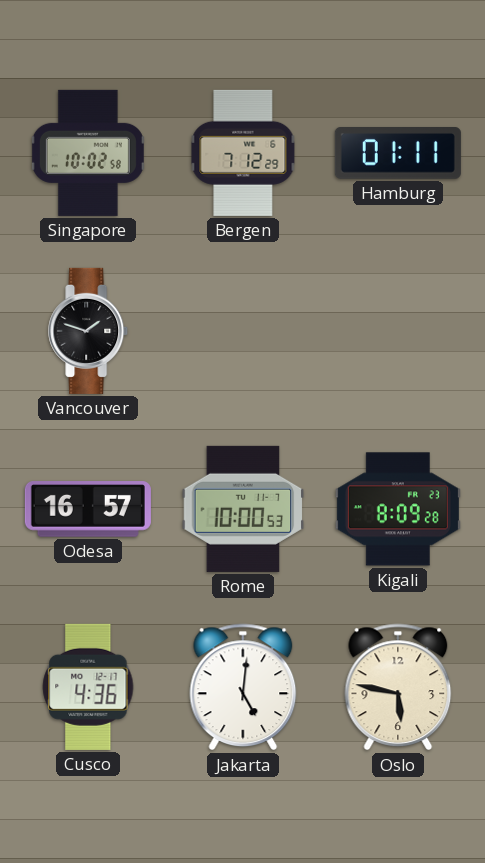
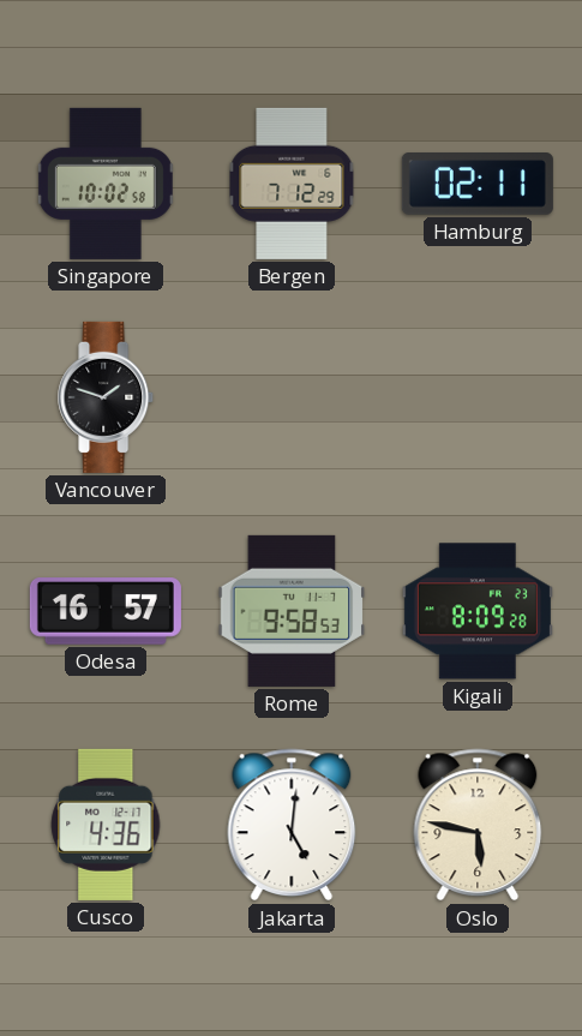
Hamburg: 01:11 -> 02:11
Rome: 10:00 -> 9:58
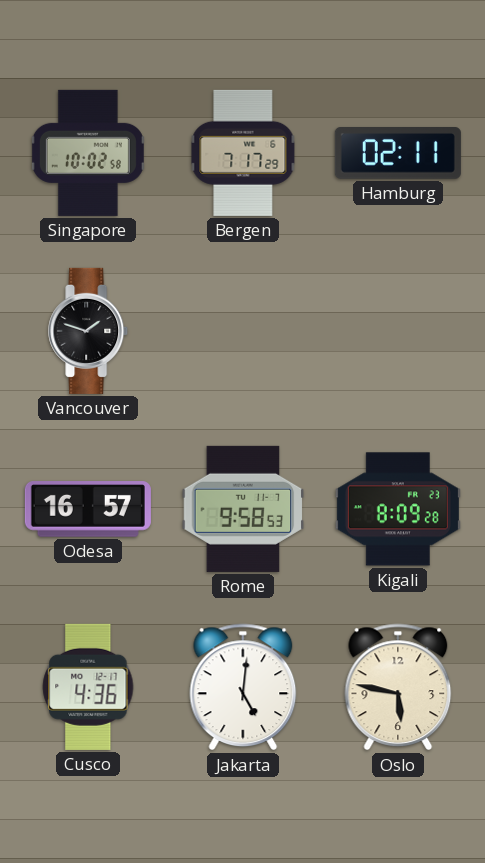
Bergen: 7:12 -> 7:17
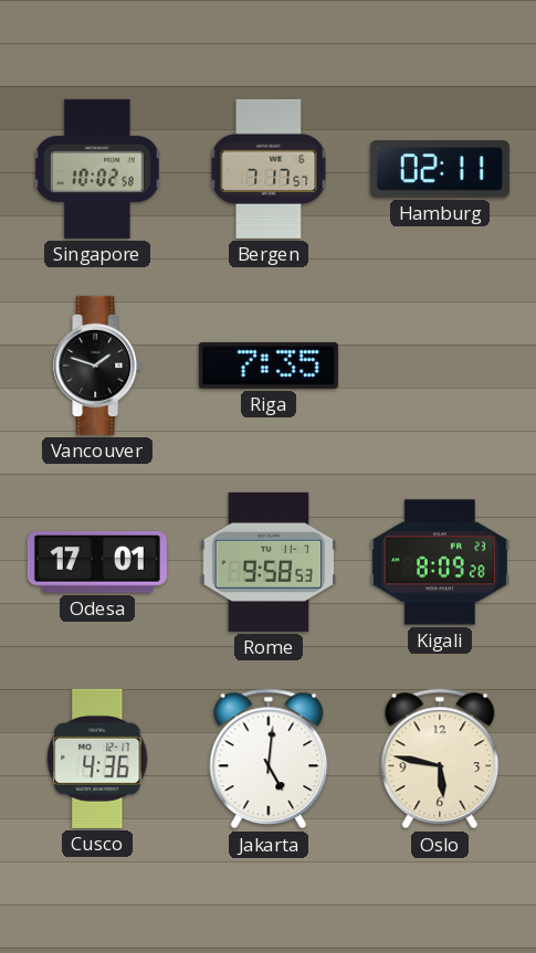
Bergen: 7:17:29 -> 7:17:57
Riga: none -> 7:35
Odesa: 16:57 -> 17:01
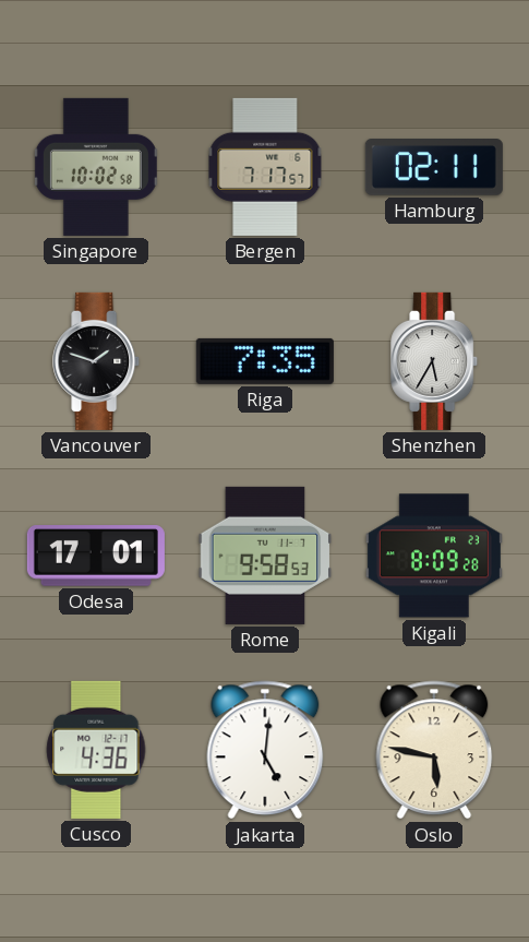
Shenzhen: none -> 5:35
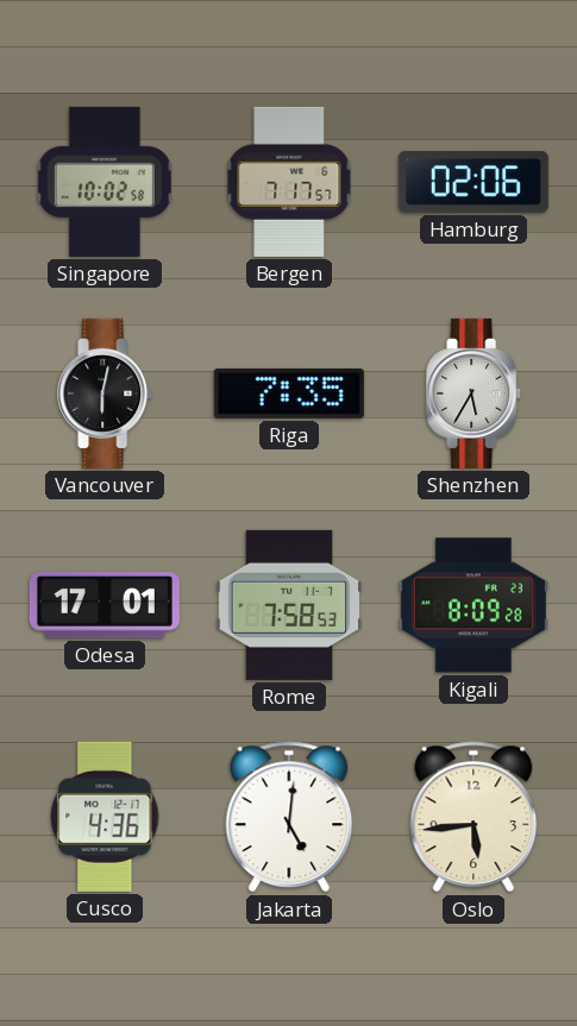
Hamburg: 02:11 -> 02:06
Vancouver: 1:48 -> 6:02
Rome: 9:58 -> 7:58
Oslo: 5:47 -> 5:44
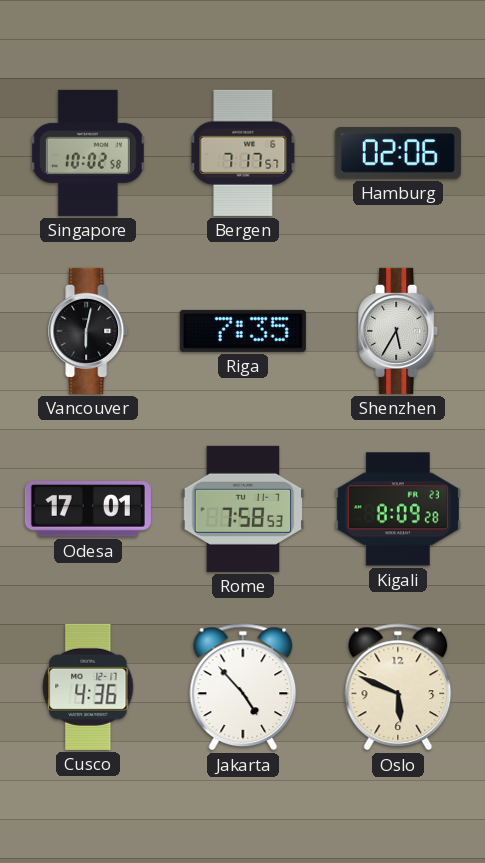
Jakarta: 5:01 -> 4:53
Oslo: 5:44 -> 5:49
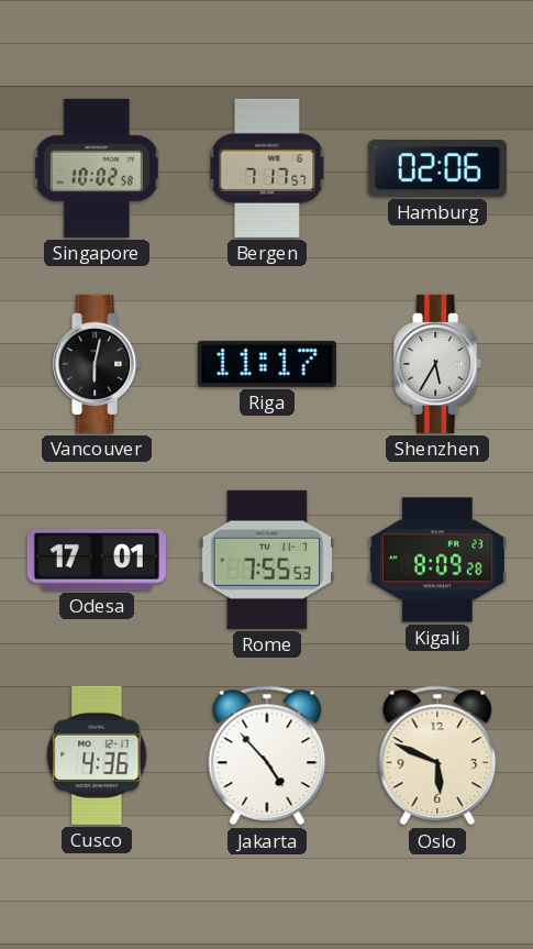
Riga: 7:35 -> 11:17
Rome: 7:58 -> 7:55
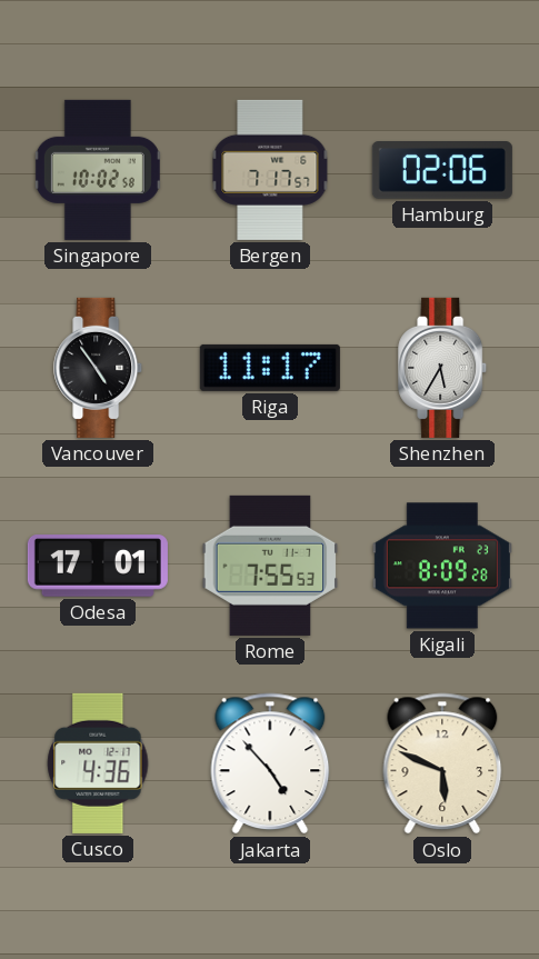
Vancouver: 6:02 -> 4:54
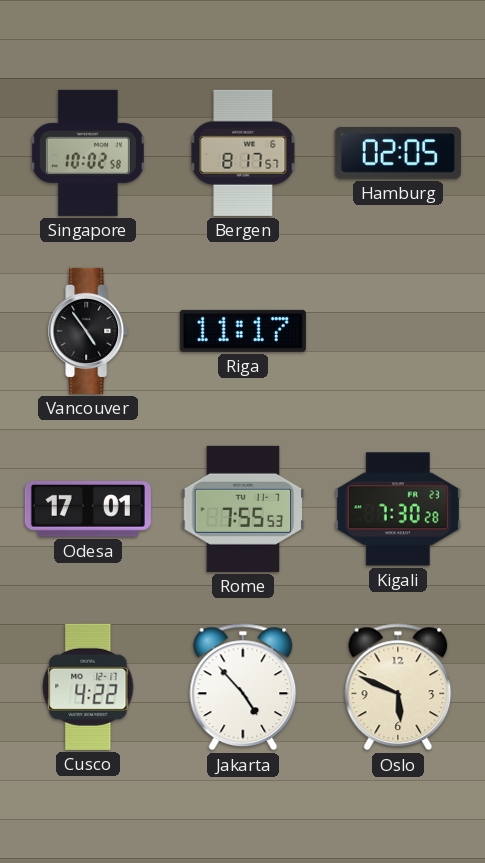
Bergen: 7:17 -> 8:17
Hamburg: 02:06 -> 02:05
Shenzhen: 5:35 -> none
Kigali: 8:09 -> 7:30
Cusco: 4:36 -> 4:22
